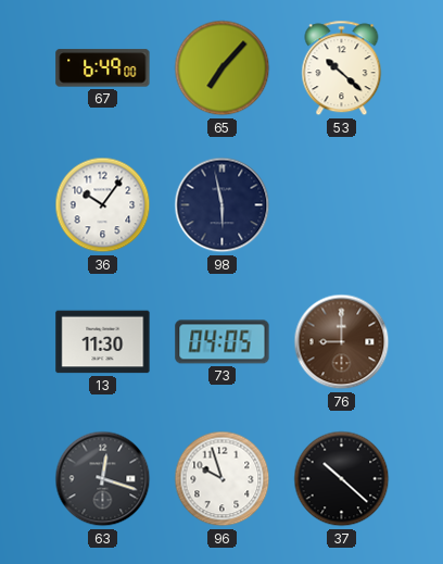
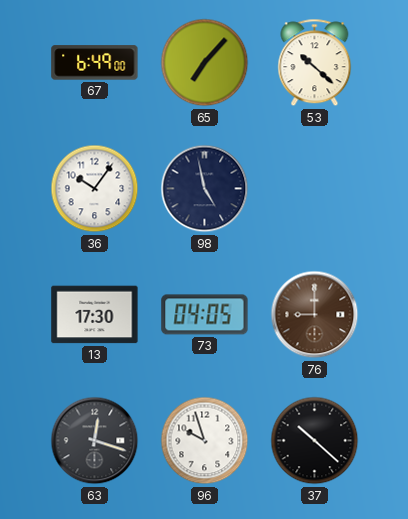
98: 5:58 -> 4:58
13: 11:30 -> 17:30
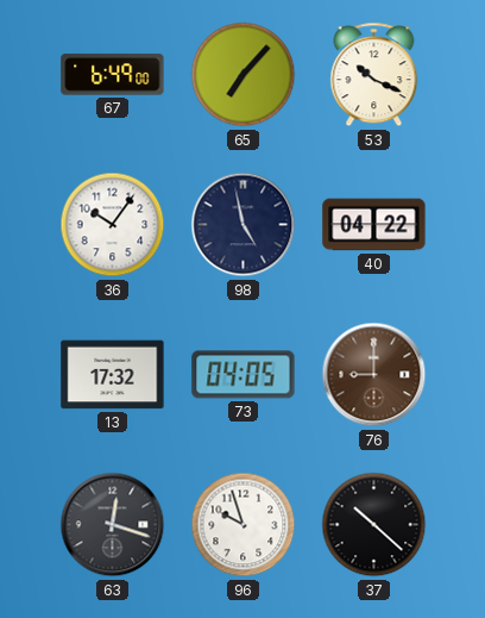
53: 10:22 -> 10:19
40: none -> 04:22
13: 17:30 -> 17:32
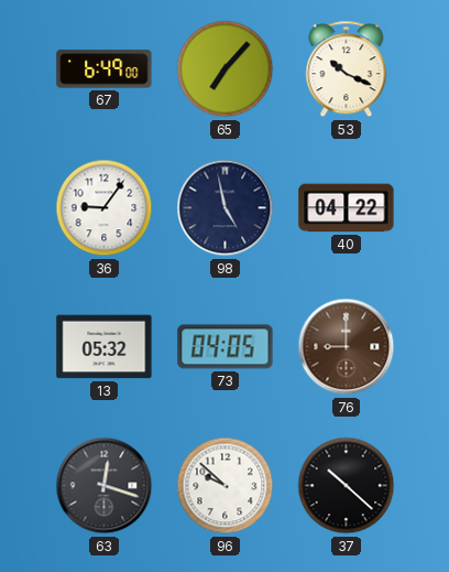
36: 10:06 -> 9:06
13: 17:32 -> 05:32
96: 9:57 -> 9:52
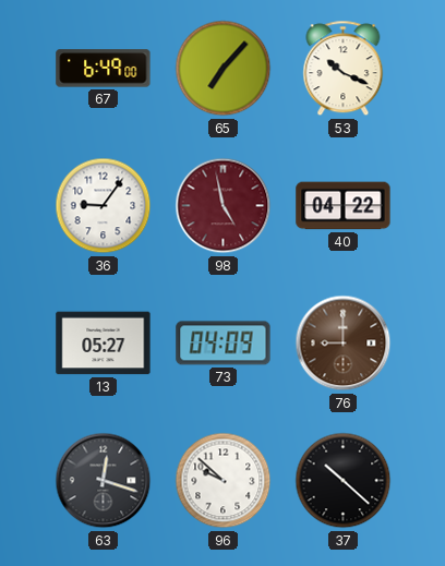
98 dial: navy -> burgundy
13: 05:32 -> 05:27
73: 04:05 -> 04:09
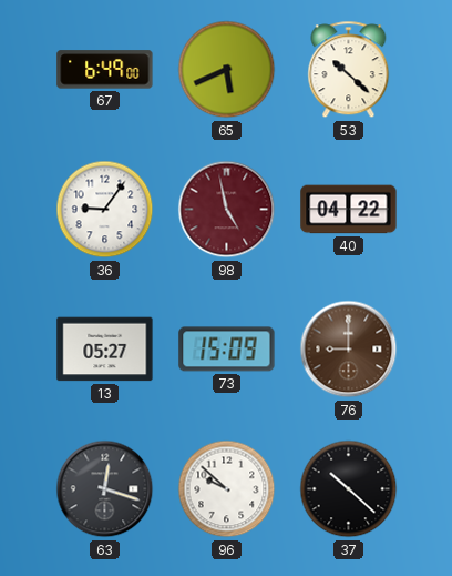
65: 7:07 -> 5:41
53: 10:19 -> 10:22
73: 04:09 -> 15:09
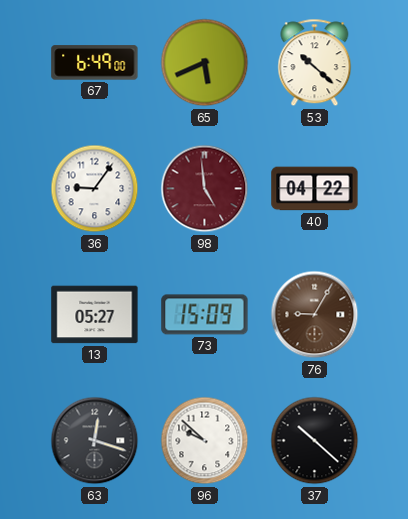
98: 4:58 -> 4:59
76: 9:00 -> 9:05
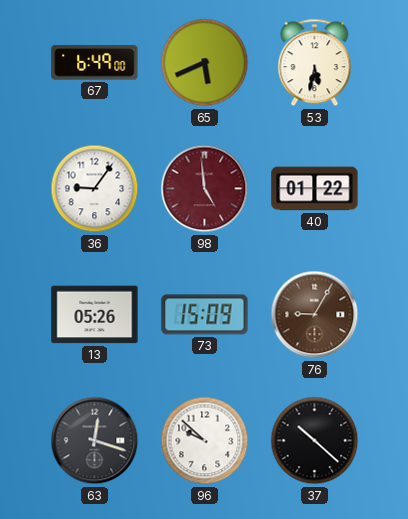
53: 10:22 -> 5:32
40: 04:22 -> 01:22
13: 05:27 -> 05:26
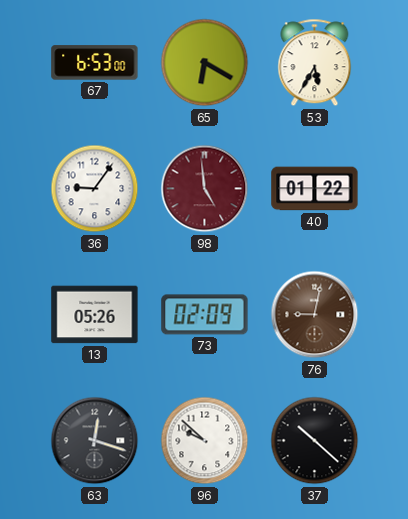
67: 6:49 -> 6:53
65: 5:41 -> 6:20
53: 5:32 -> 5:35
73: 15:09 -> 02:09
76: 9:05 -> 9:02
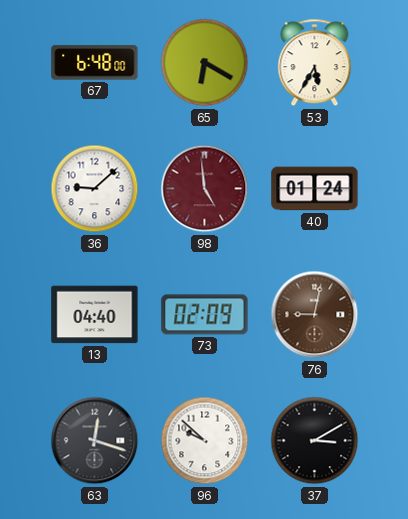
67: 6:53 -> 6:48
36: 9:06 -> 9:08
40: 01:22 -> 01:24
13: 05:26 -> 04:40
37: 10:22 -> 3:10
